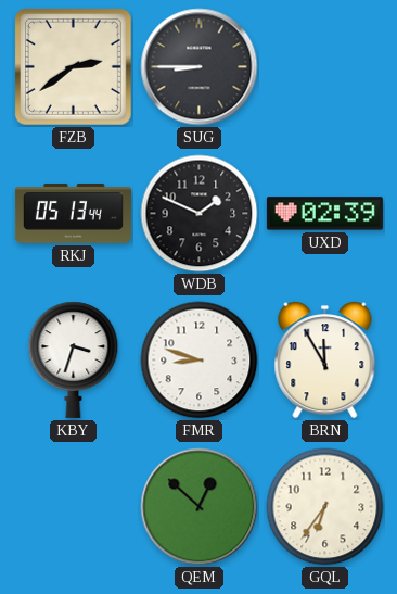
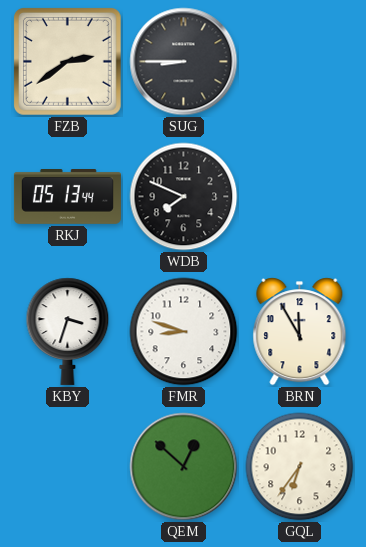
WDB: 1:49 -> 7:49
UXD: 02:39 -> none
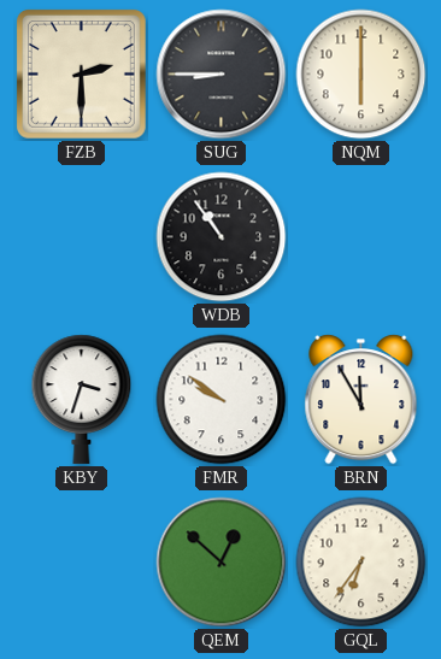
FZB: 2:39 -> 2:30
NQM: none -> 6:00
RKJ: 05:13 -> none
WDB: 7:49 -> 10:54
FMR: 8:48 -> 9:51
